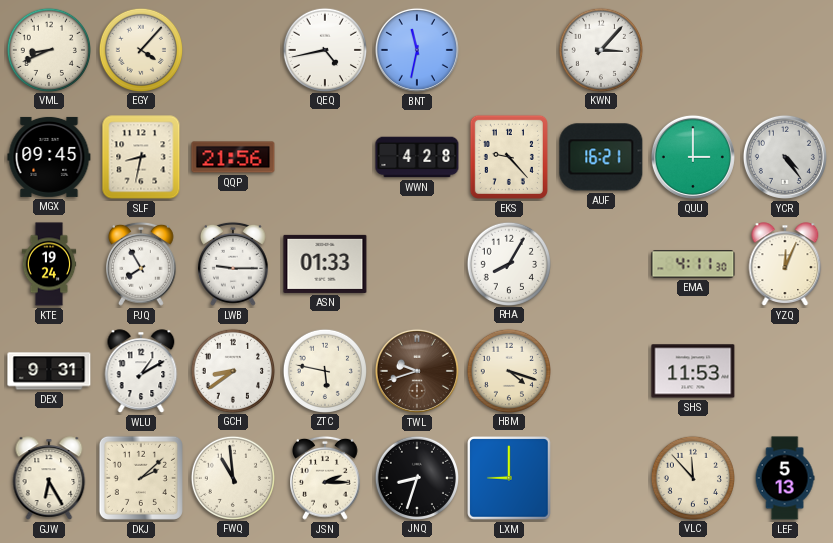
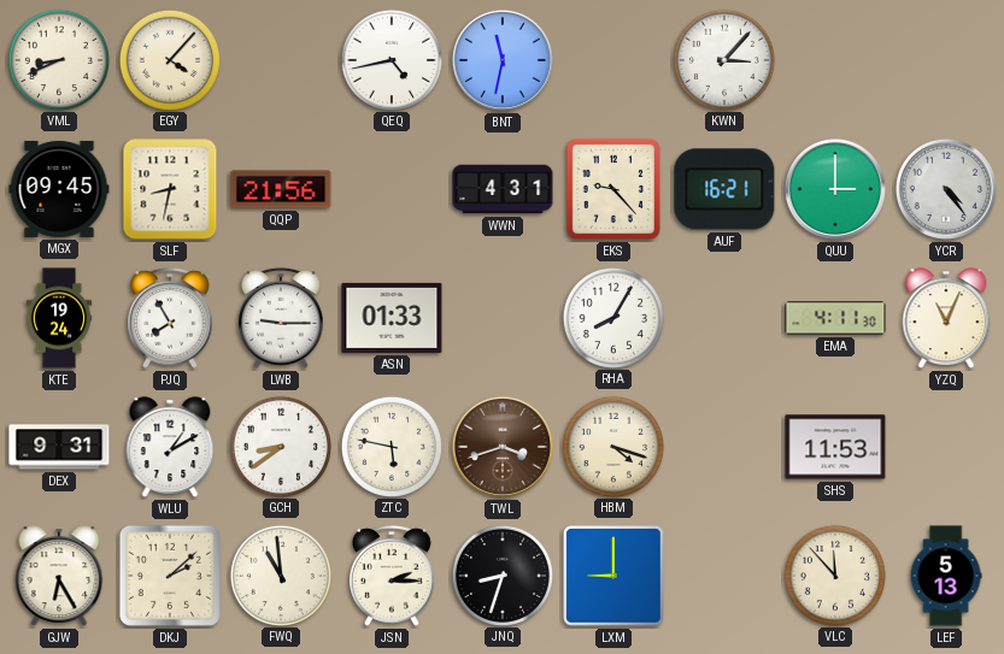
WWN: 4:28 -> 4:31
YZQ: 12:04 -> 11:04
TWL: 9:42 -> 3:42
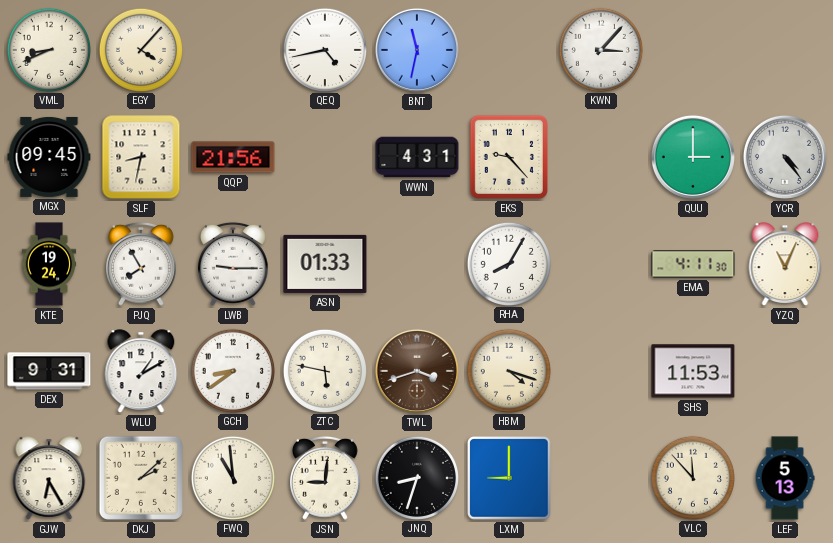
AUF: 16:21 -> none
JSN: 2:15 -> 9:01
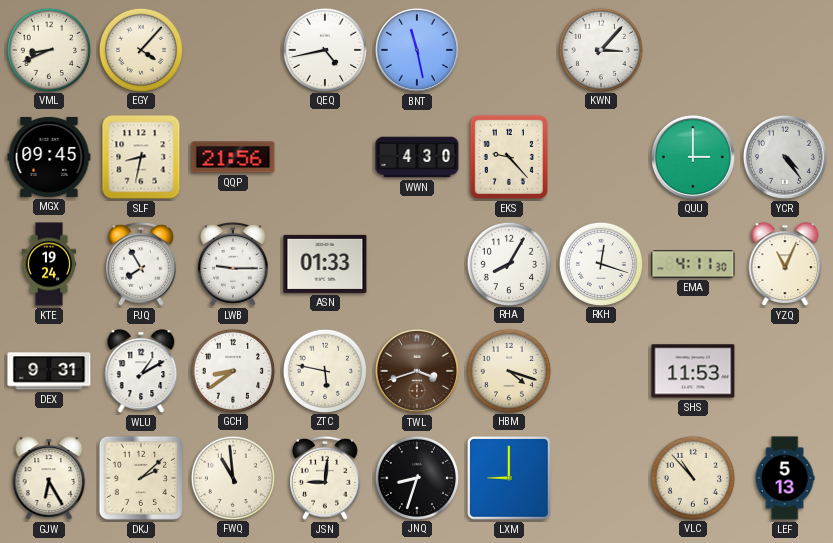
BNT: 11:32 -> 11:28
WWN: 4:31 -> 4:30
RKH: none -> 12:18
VLC: 11:53 -> 10:53
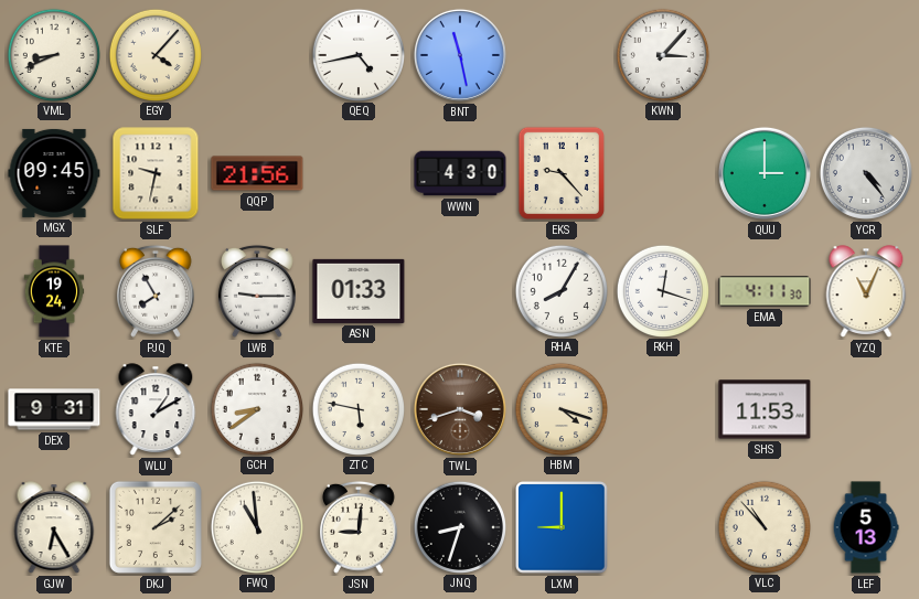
SLF: 8:32 -> 9:32
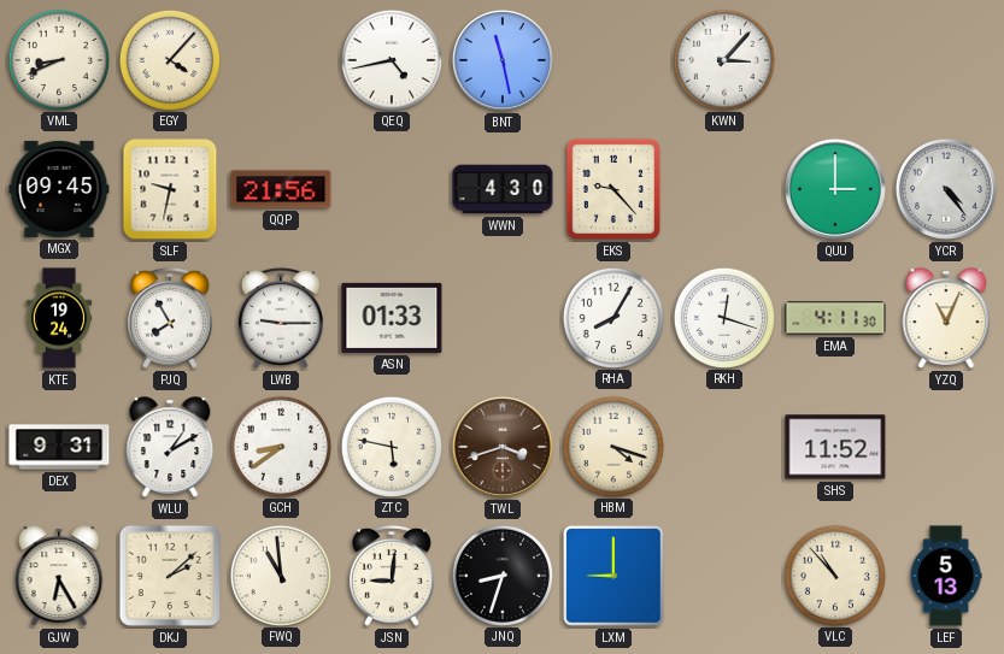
SHS: 11:53 -> 11:52
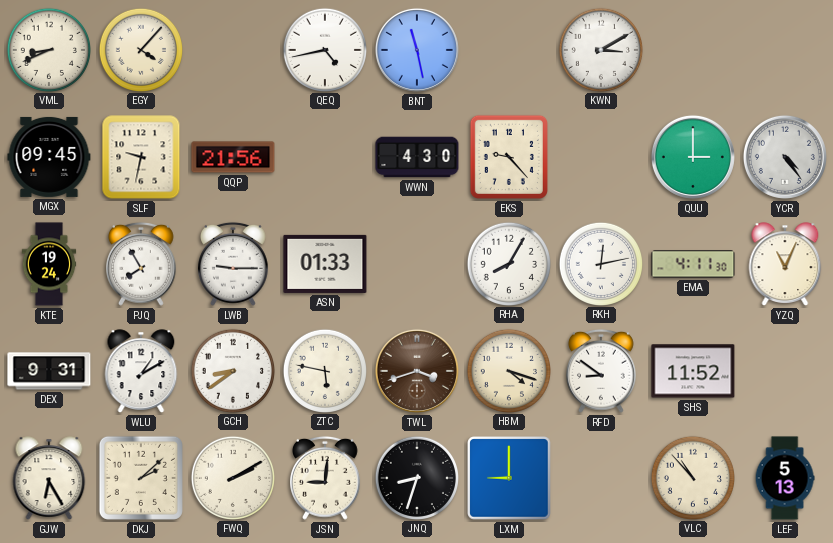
KWN: 3:07 -> 3:10
RKH: 12:18 -> 12:13
RFD: none -> 8:51
FWQ: 10:59 -> 2:10
